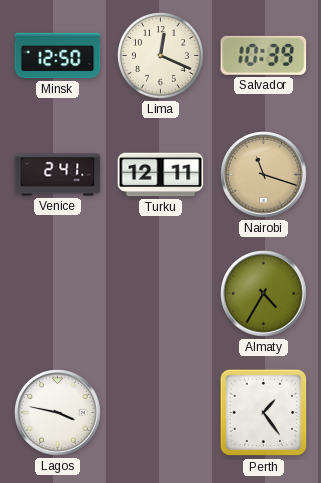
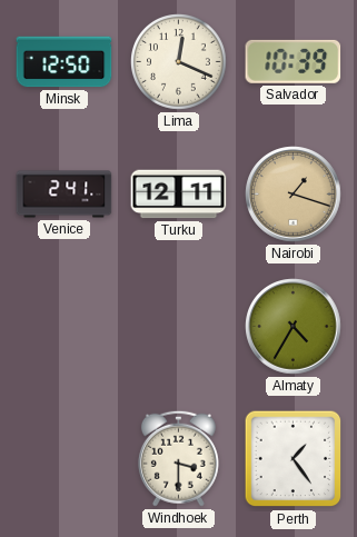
Nairobi: 11:18 -> 1:18
Lagos: 3:47 -> none
Windhoek: none -> 3:30
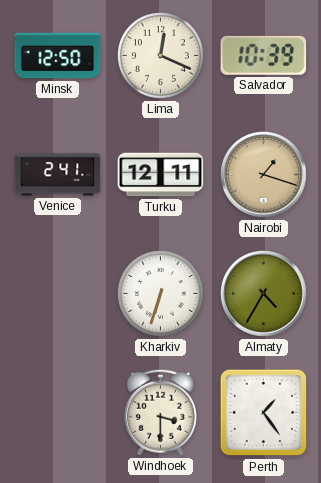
Kharkiv: none -> 6:33
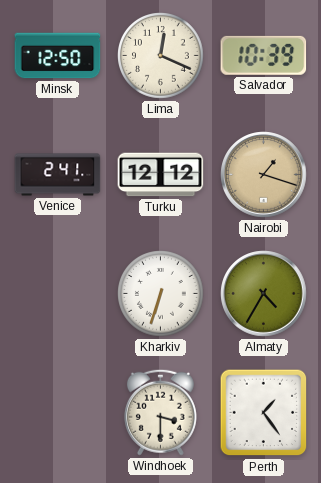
Turku: 12:11 -> 12:12
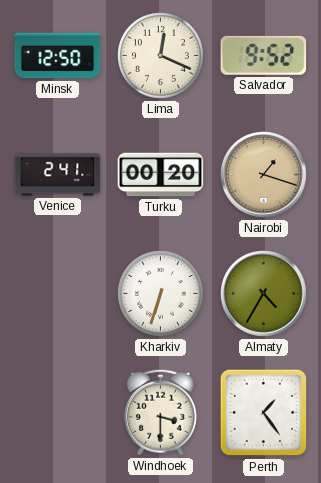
Salvador: 10:39 -> 9:52
Turku: 12:12 -> 00:20
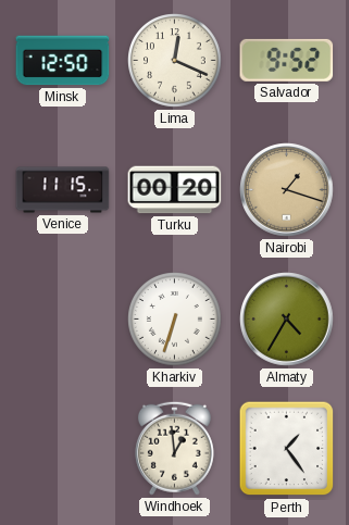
Venice: 2:41 -> 11:15
Windhoek: 3:30 -> 12:59
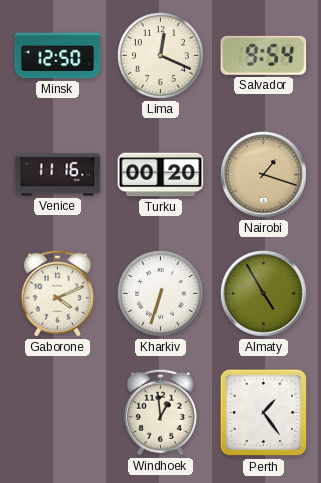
Salvador: 9:52 -> 9:54
Venice: 11:15 -> 11:16
Gaborone: none -> 4:11
Almaty: 4:35 -> 4:55
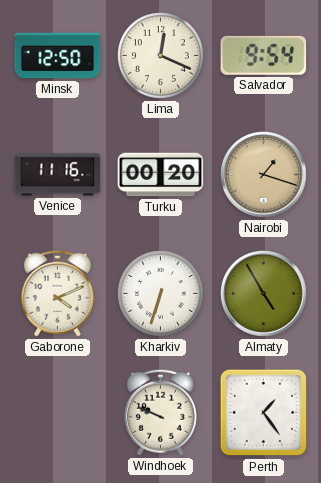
Windhoek: 12:59 -> 9:49
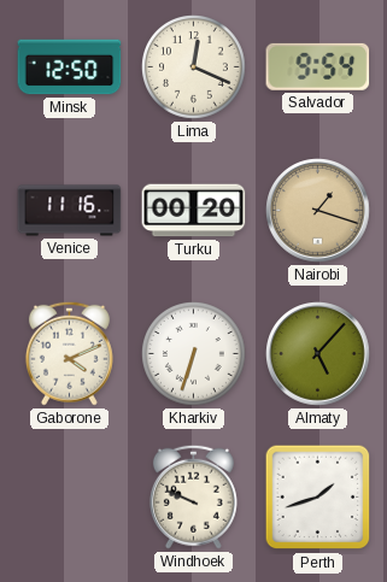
Almaty: 4:55 -> 5:07
Perth: 1:24 -> 1:42
